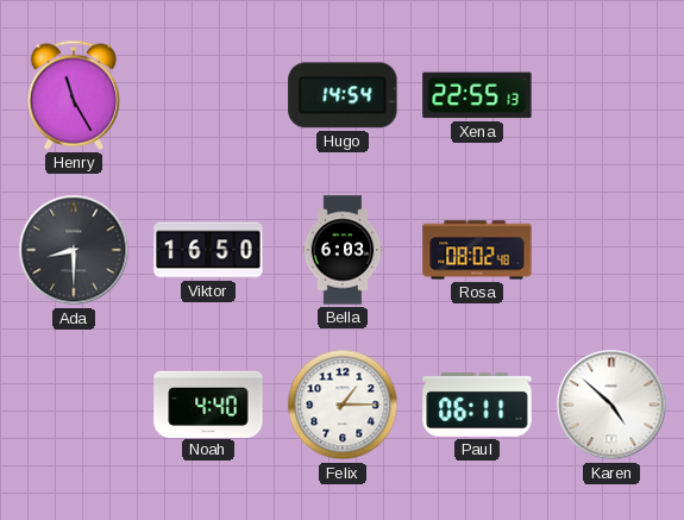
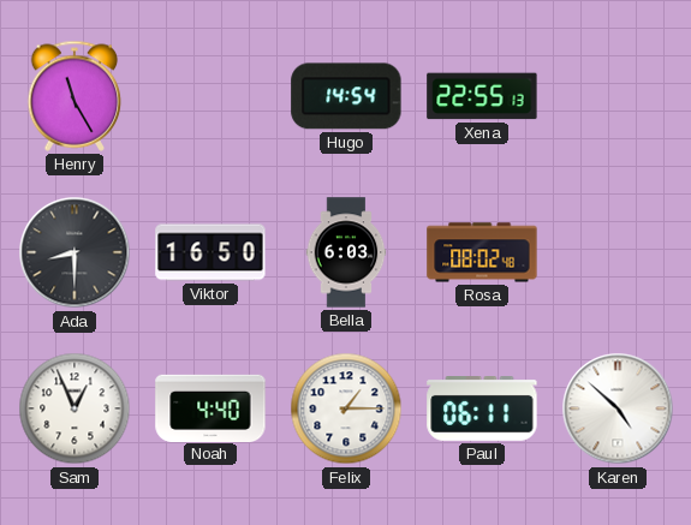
Sam: none -> 12:56
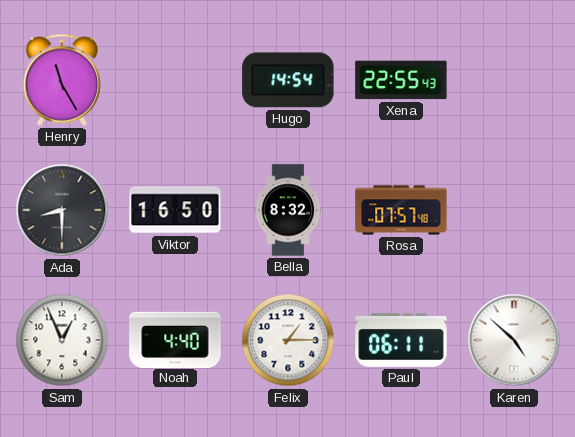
Xena: 22:55:13 -> 22:55:43
Bella: 6:03 -> 8:32
Rosa: 08:02 -> 07:57
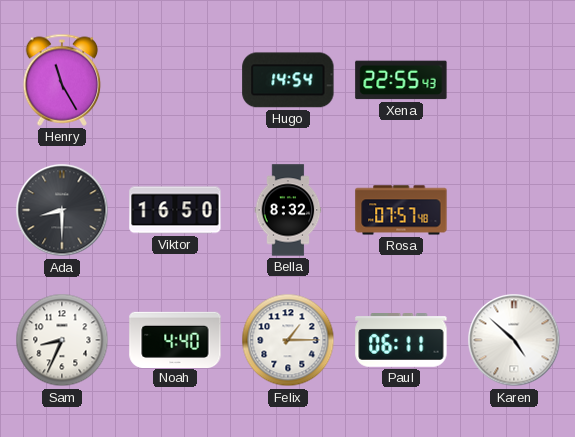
Sam: 12:56 -> 8:34
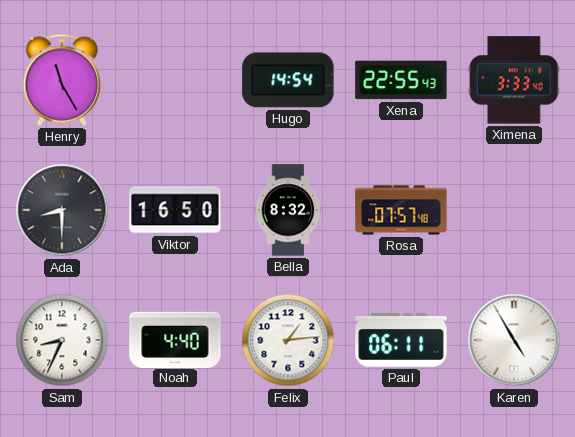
Ximena: none -> 3:33
Felix: 1:15 -> 1:14
Karen: 4:52 -> 4:55
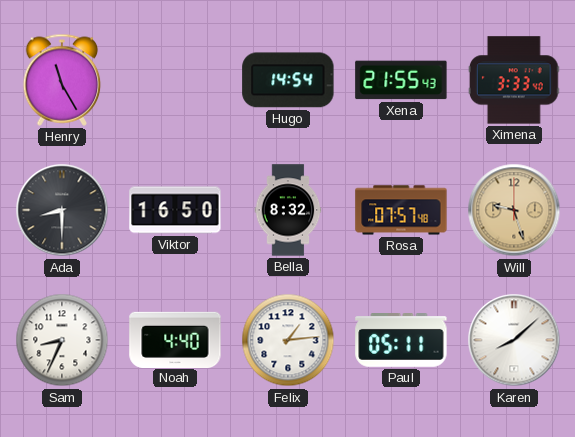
Xena: 22:55 -> 21:55
Will: none -> 9:27
Paul: 06:11 -> 05:11
Karen: 4:55 -> 8:08
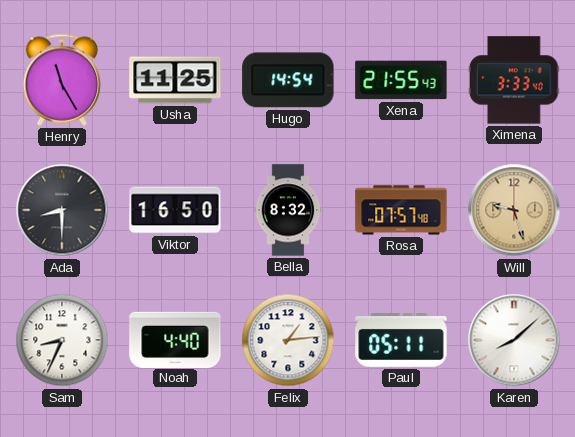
Usha: none -> 11:25
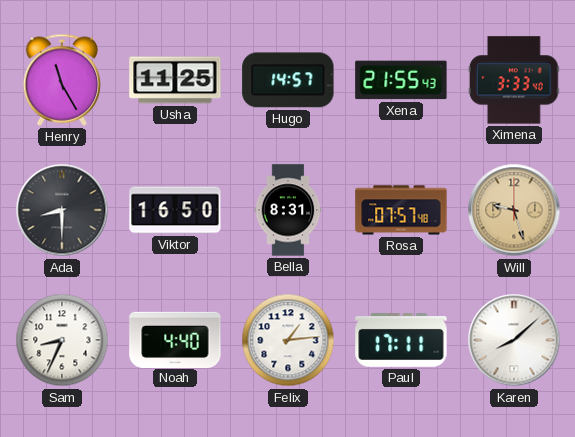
Hugo: 14:54 -> 14:57
Bella: 8:32 -> 8:31
Paul: 05:11 -> 17:11
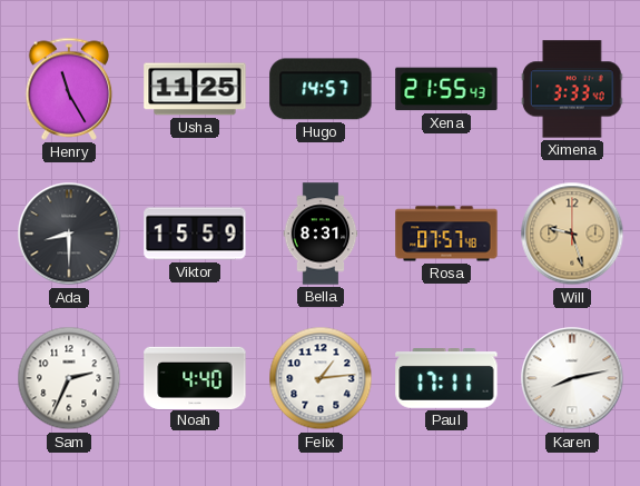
Viktor: 16:50 -> 15:59
Sam: 8:34 -> 2:34
Karen: 8:08 -> 8:13
